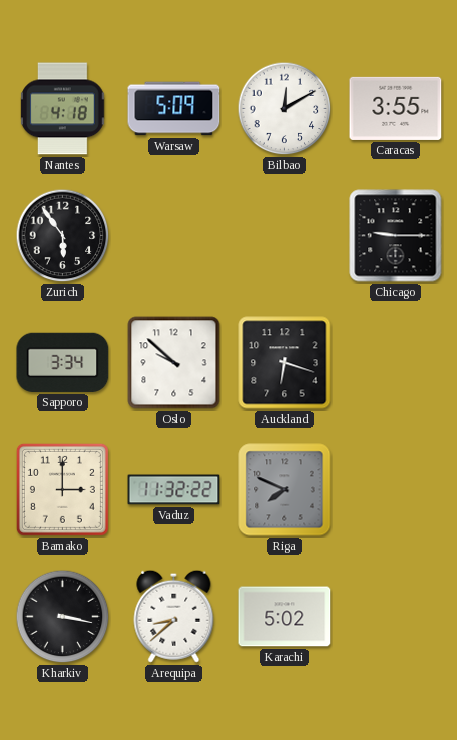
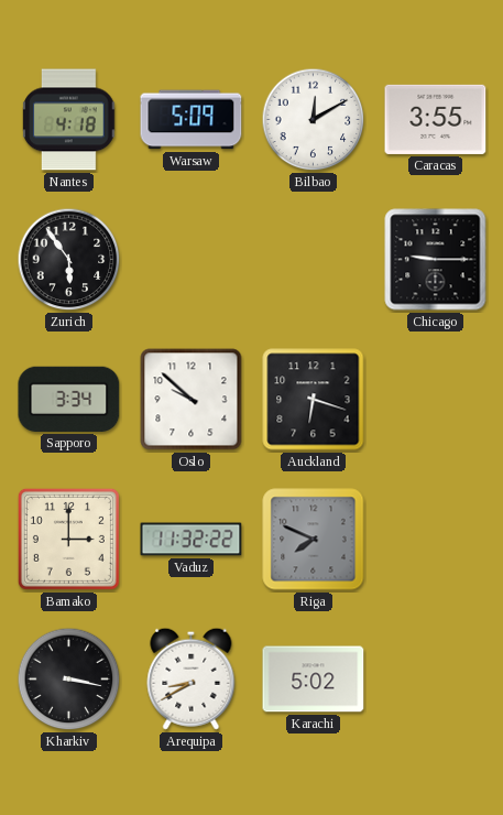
Arequipa: 8:38 -> 8:40
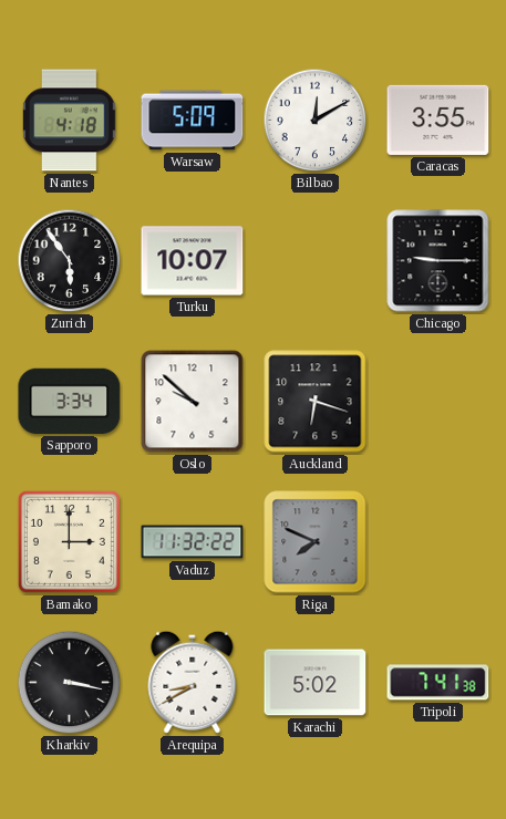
Turku: none -> 10:07
Tripoli: none -> 7:41
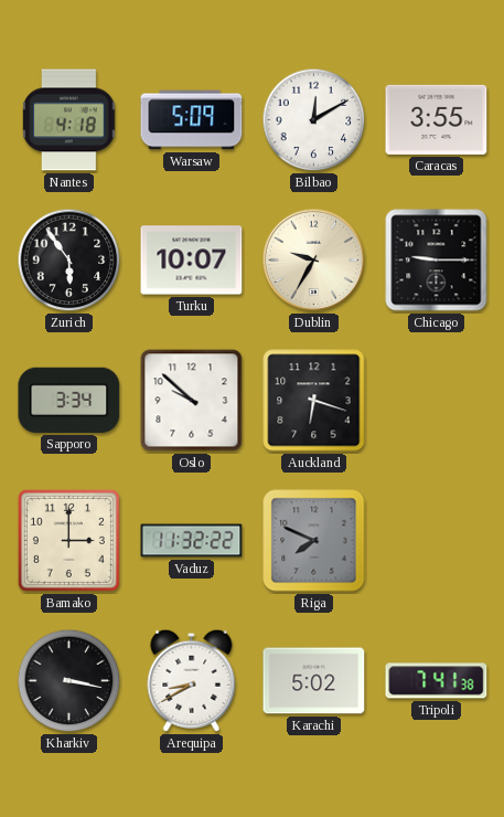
Dublin: none -> 9:35
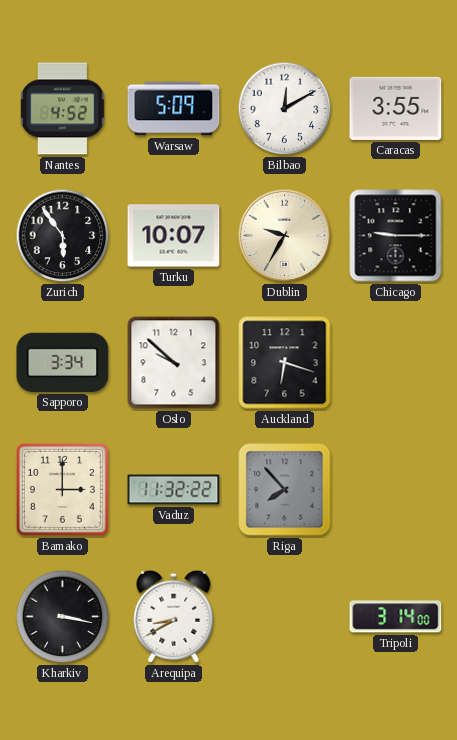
Nantes: 4:18 -> 4:52
Riga: 7:49 -> 7:53
Karachi: 5:02 -> none
Tripoli: 7:41 -> 3:14
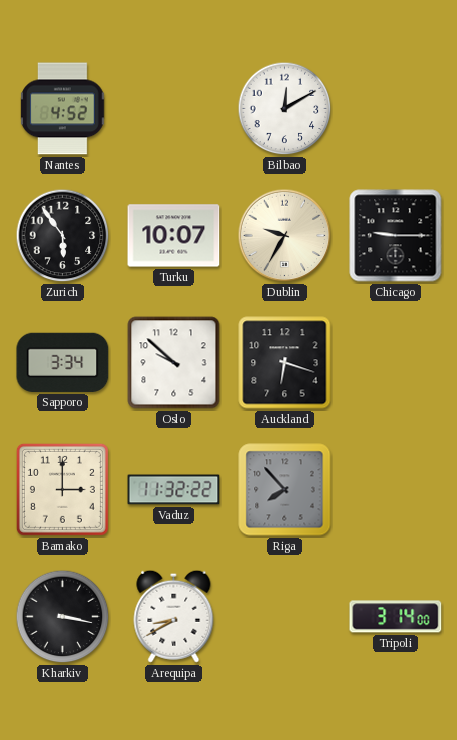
Warsaw: 5:09 -> none
Caracas: 3:55 -> none
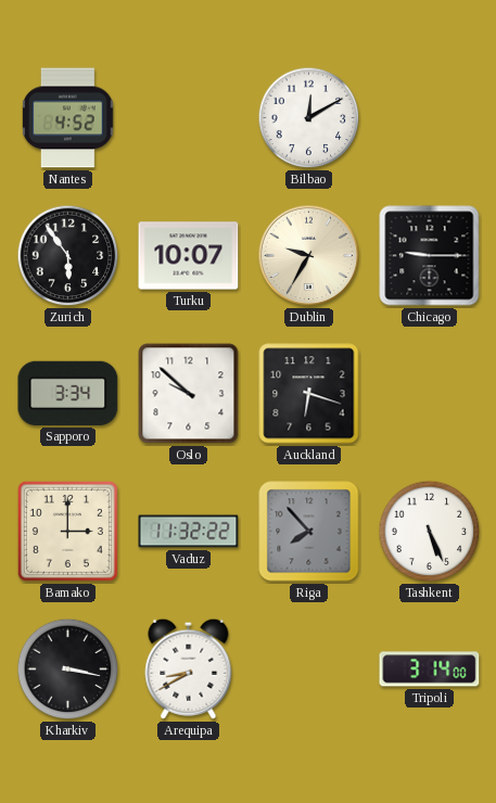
Tashkent: none -> 5:26
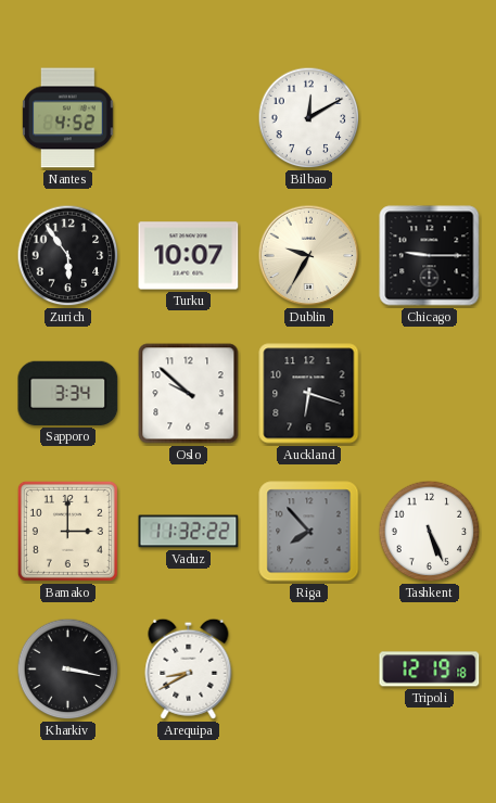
Tripoli: 3:14 -> 12:19
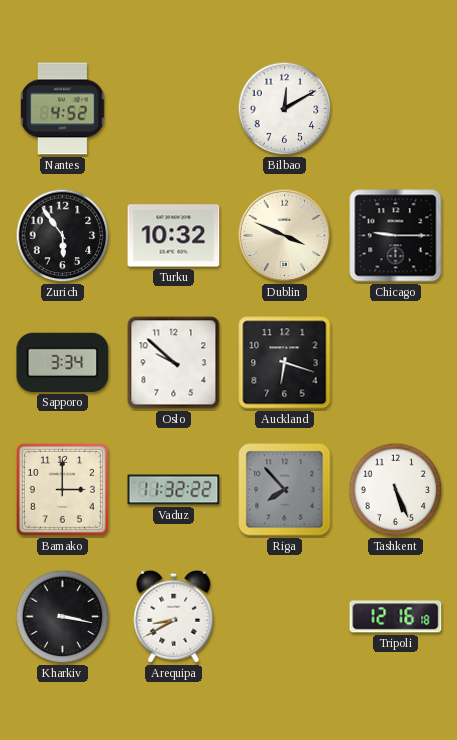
Turku: 10:07 -> 10:32
Dublin: 9:35 -> 3:49
Tripoli: 12:19 -> 12:16
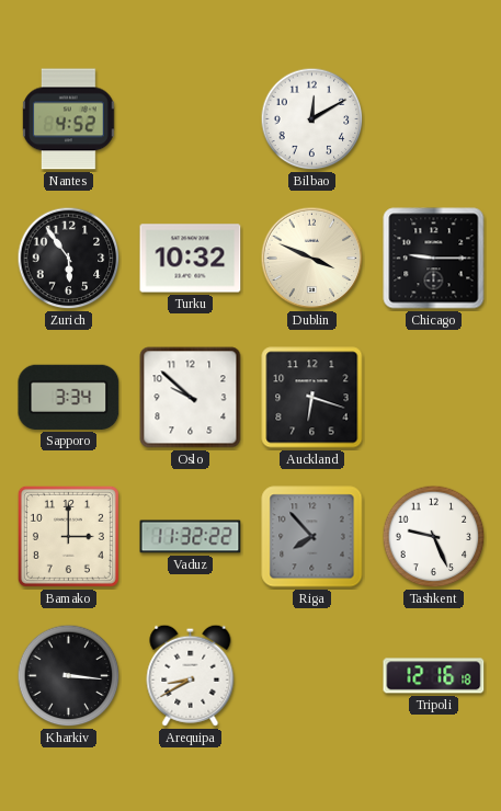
Tashkent: 5:26 -> 9:26
Kharkiv: 3:17 -> 3:16
